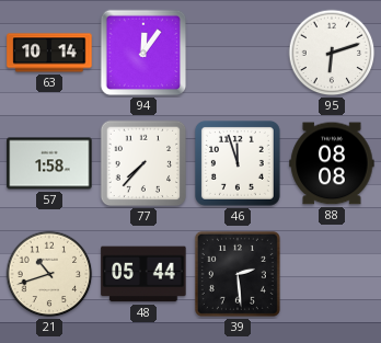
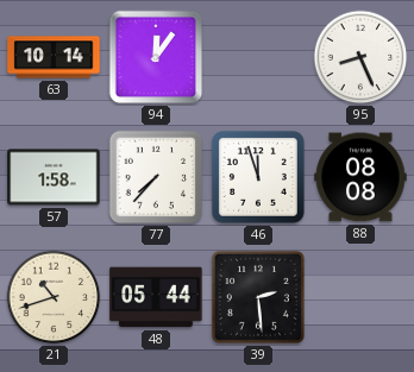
95: 6:12 -> 8:26
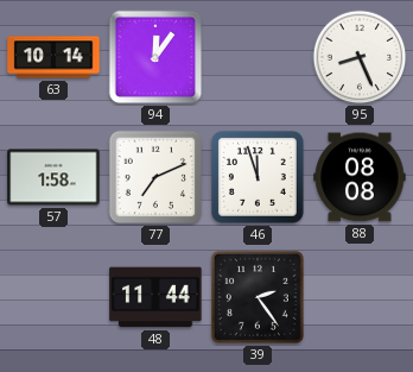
77: 7:37 -> 7:11
21: 10:42 -> none
48: 05:44 -> 11:44
39: 2:29 -> 2:24
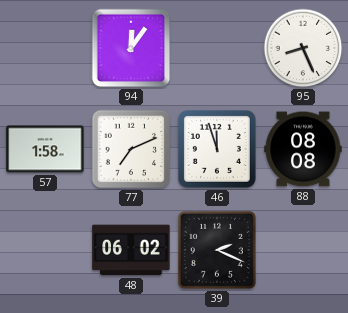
63: 10:14 -> none
48: 11:44 -> 06:02
39: 2:24 -> 2:19
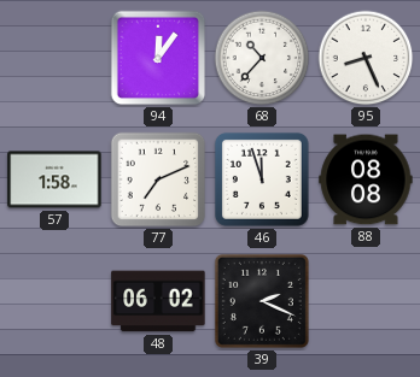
68: none -> 10:37
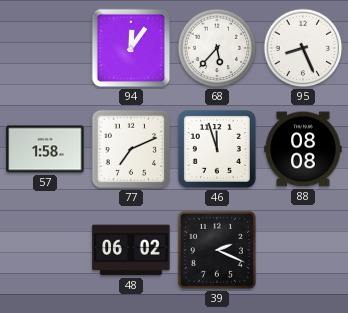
68: 10:37 -> 5:37
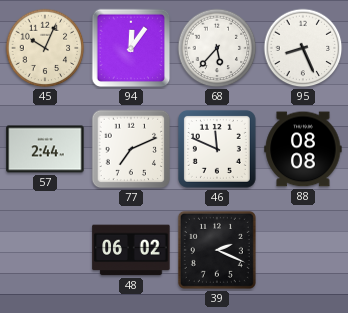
45: none -> 10:04
57: 1:58 -> 2:44
46: 11:57 -> 11:49
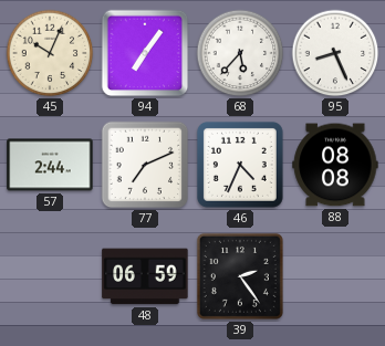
94: 12:06 -> 7:06
46: 11:49 -> 4:34
48: 06:02 -> 06:59
39: 2:19 -> 2:24
